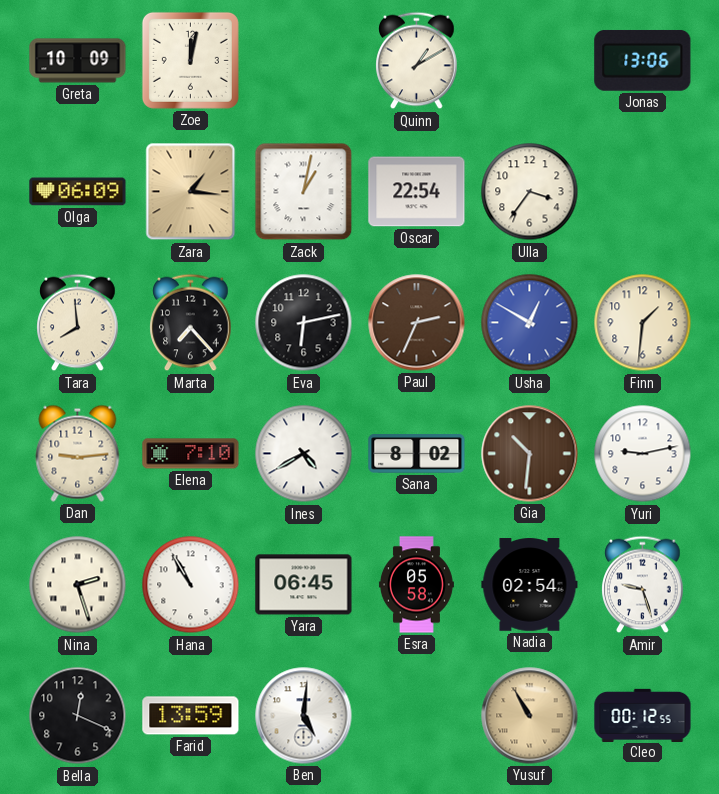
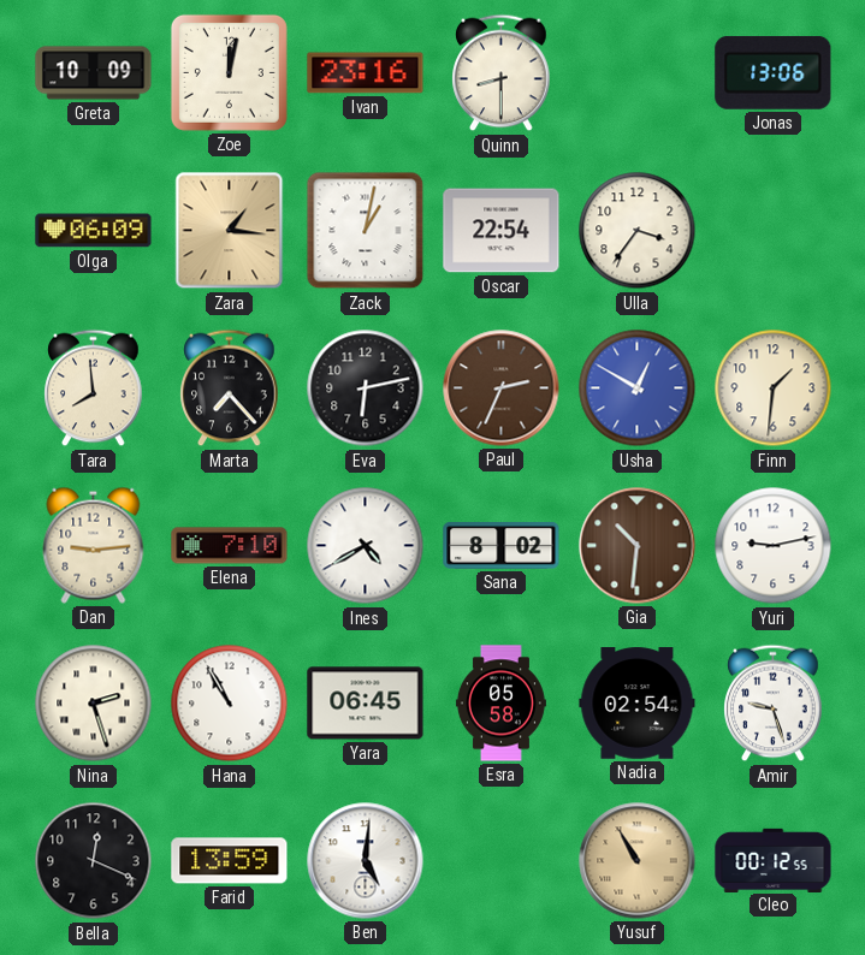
Ivan: none -> 23:16
Quinn: 1:10 -> 8:30
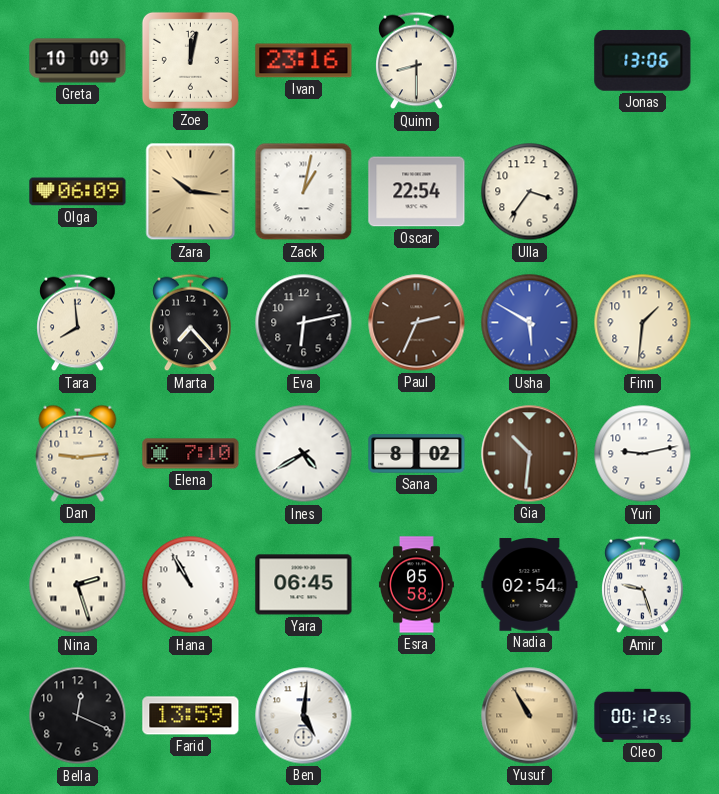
Zara: 1:16 -> 10:16
Usha: 12:50 -> 5:50
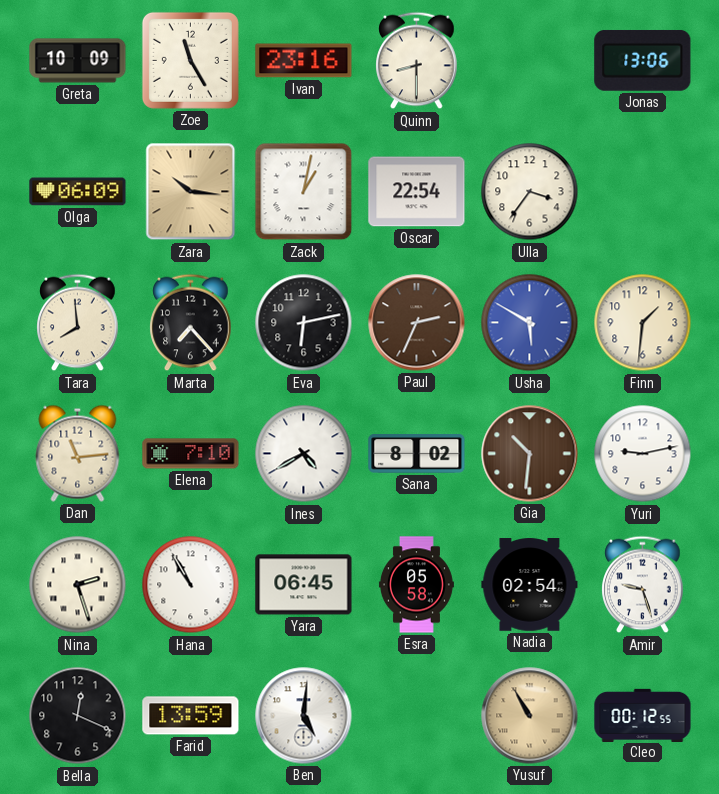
Zoe: 12:02 -> 11:25
Dan: 9:14 -> 11:14
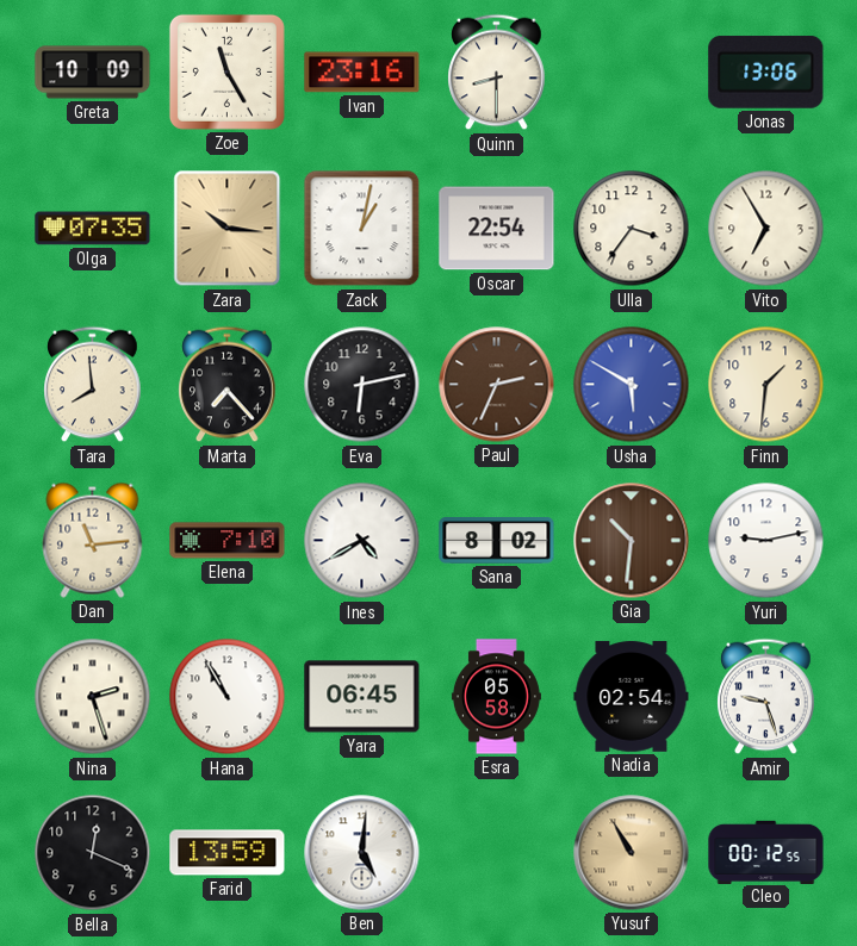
Olga: 06:09 -> 07:35
Vito: none -> 6:55
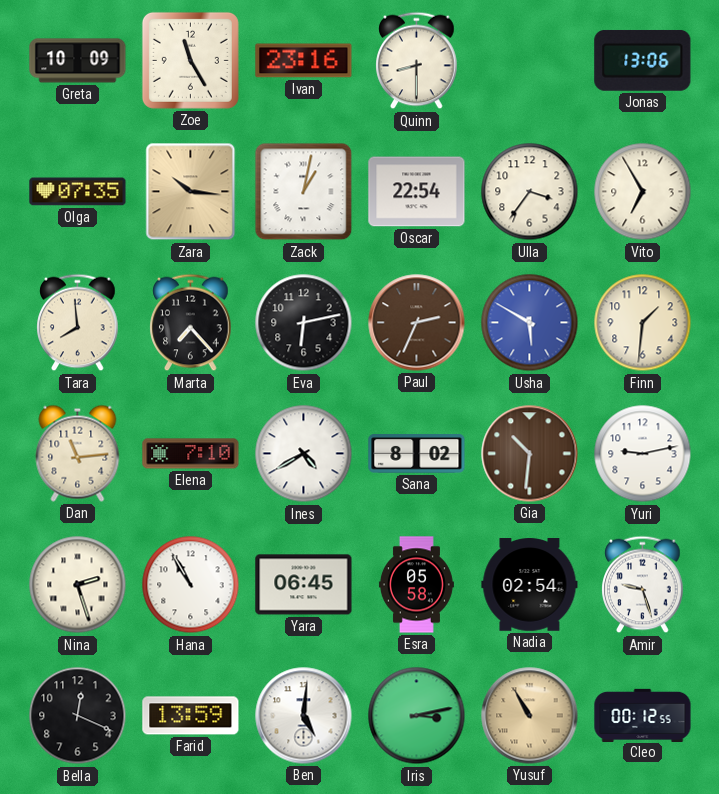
Iris: none -> 3:13
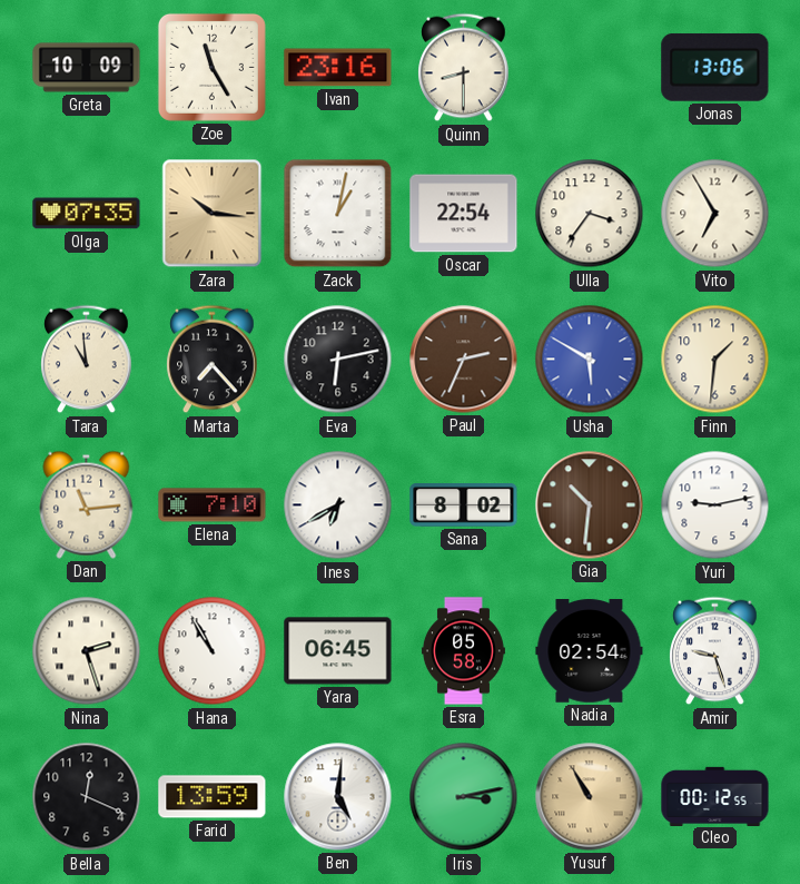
Tara: 7:59 -> 10:59
Ines: 4:40 -> 6:40
